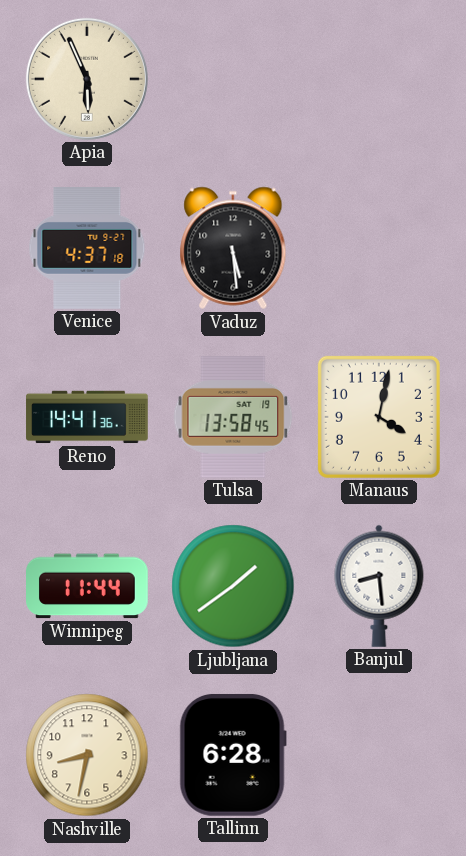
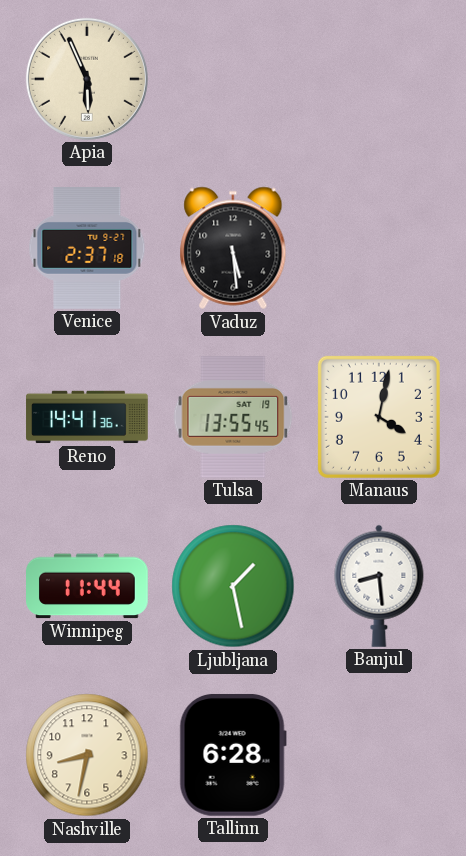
Venice: 4:37 -> 2:37
Tulsa: 13:58 -> 13:55
Ljubljana: 1:39 -> 1:28
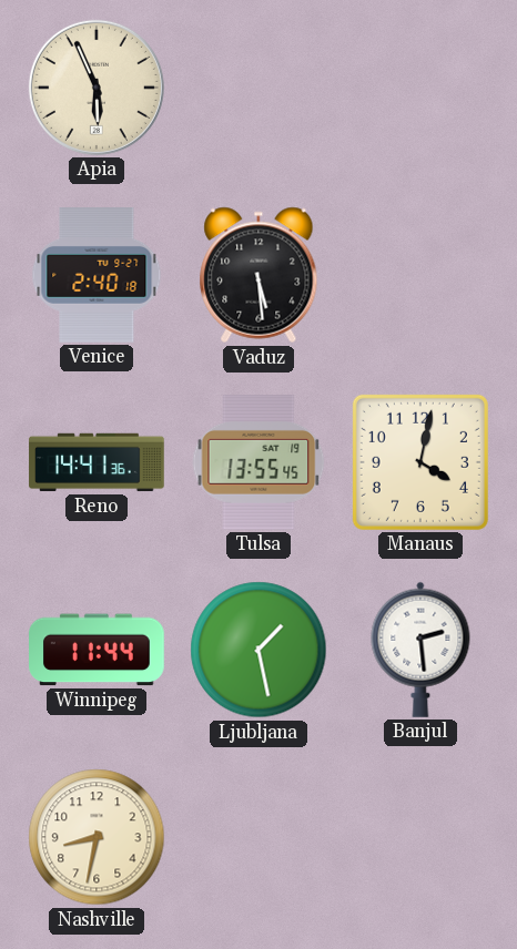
Venice: 2:37 -> 2:40
Banjul: 8:29 -> 2:29
Tallinn: 6:28 -> none
